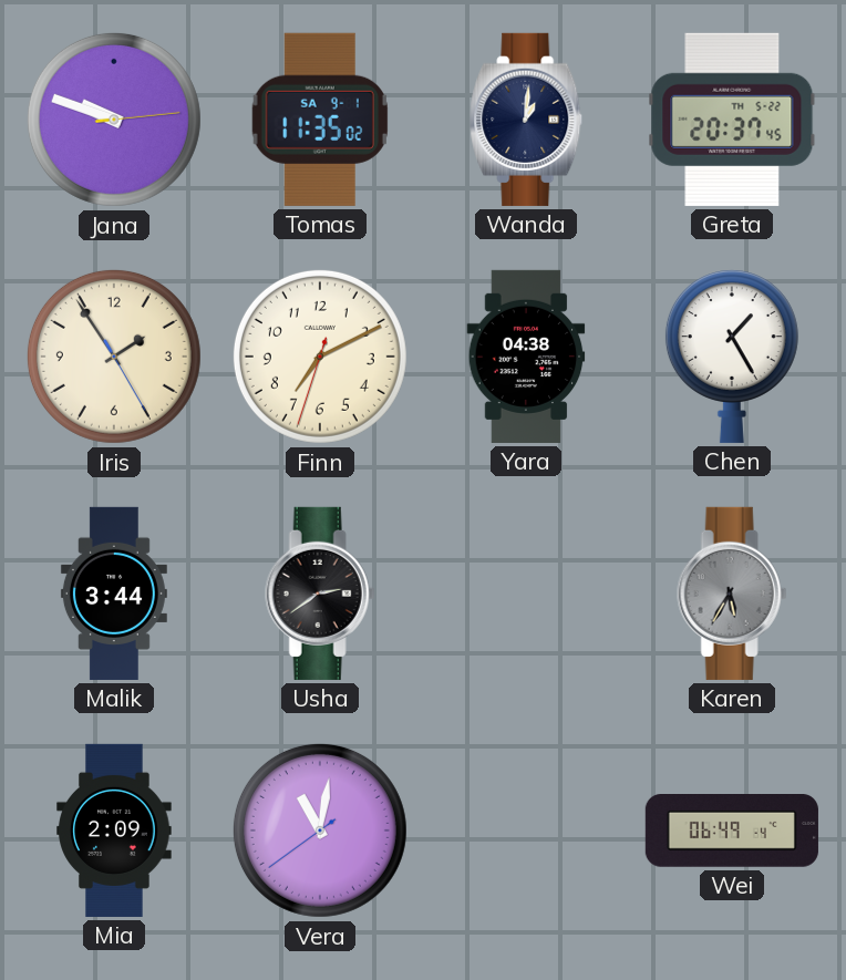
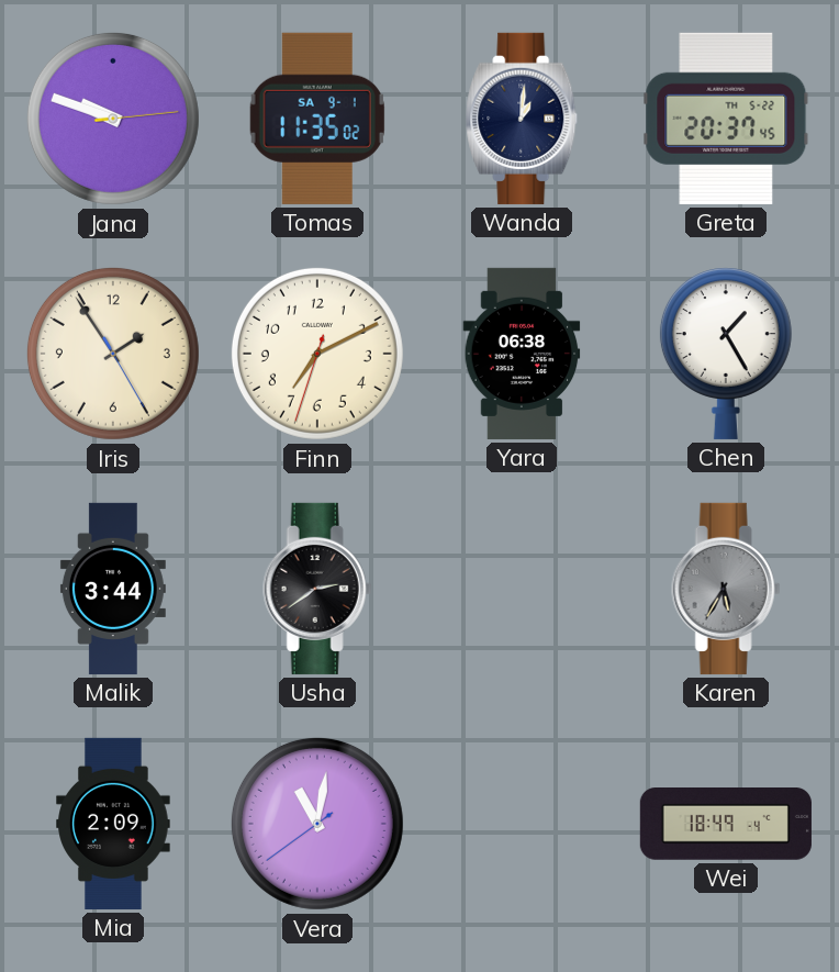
Yara: 04:38 -> 06:38
Wei: 06:49 -> 18:49
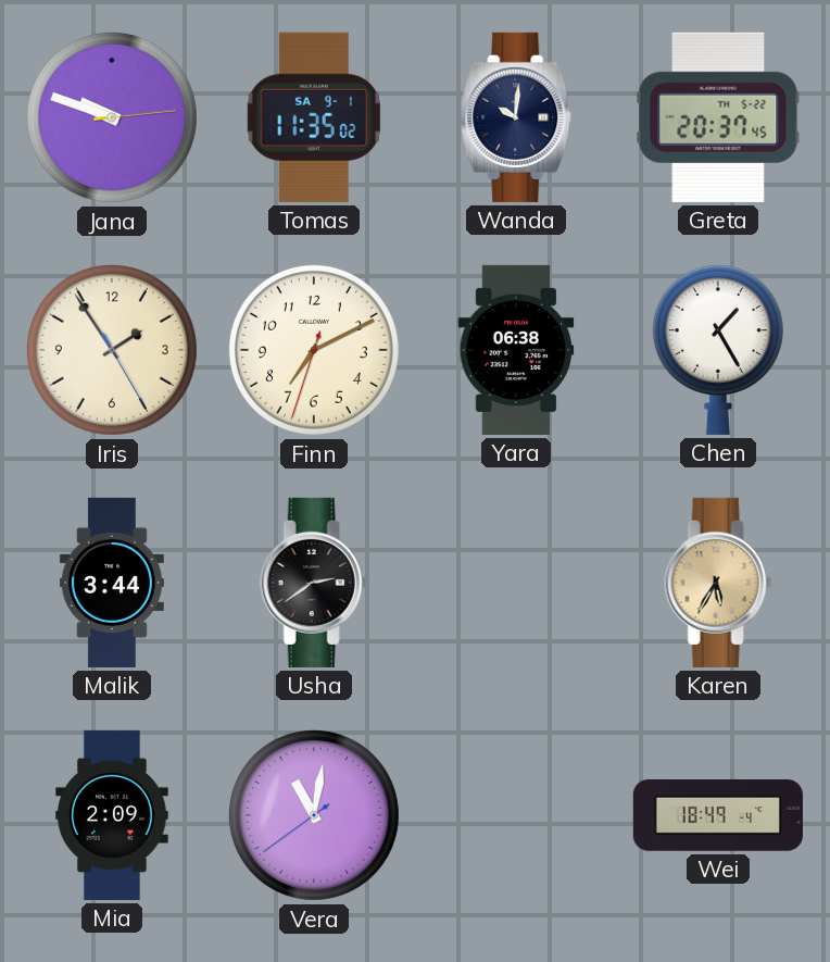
Wanda: 1:01 -> 10:01
Karen dial: grey -> champagne
